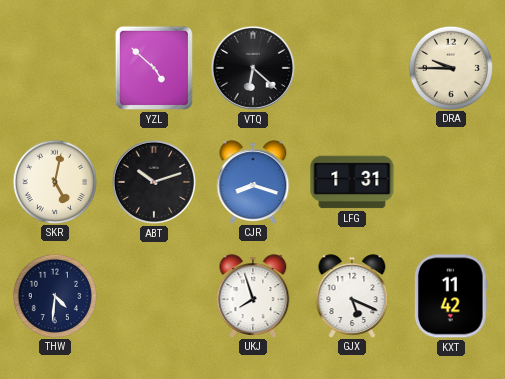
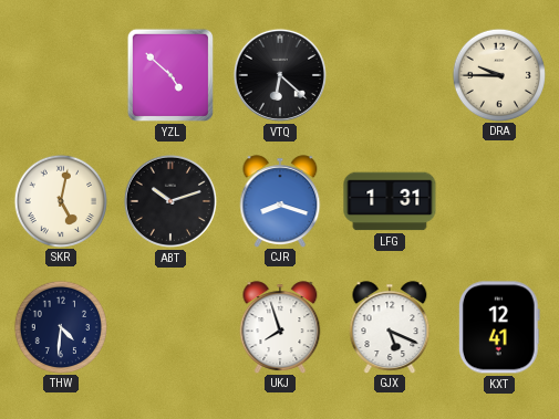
KXT: 11:42 -> 12:41
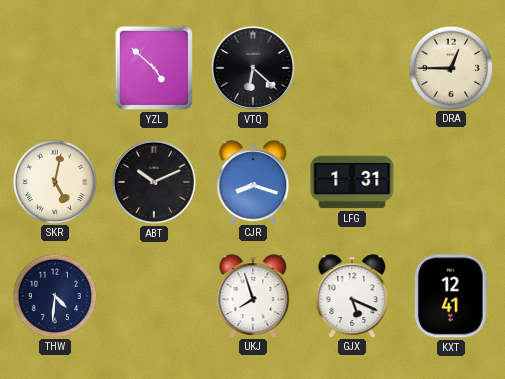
DRA: 9:45 -> 12:45
ABT: 10:12 -> 10:11
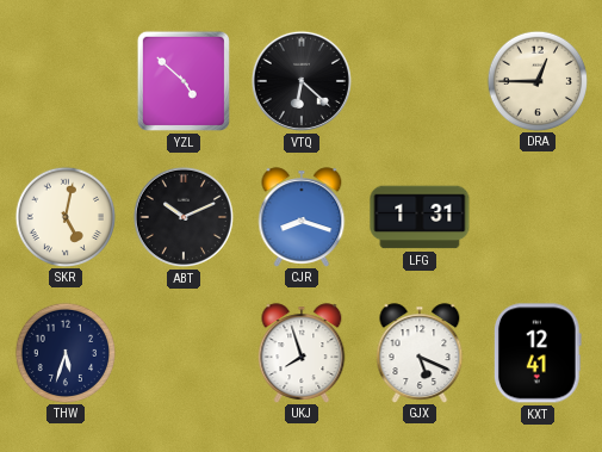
THW: 4:31 -> 5:33
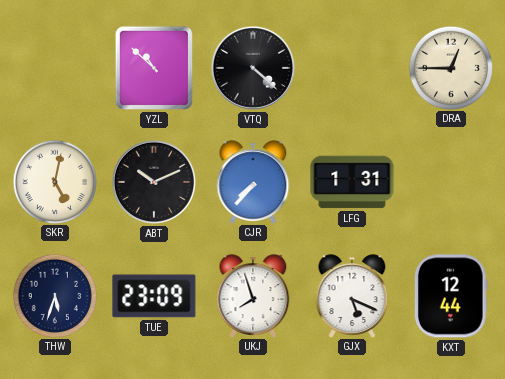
YZL: 4:52 -> 10:52
VTQ: 6:22 -> 4:22
CJR: 8:18 -> 7:37
TUE: none -> 23:09
KXT: 12:41 -> 12:44
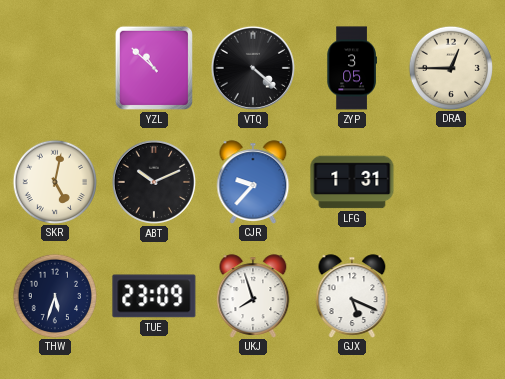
ZYP: none -> 3:05
CJR: 7:37 -> 9:37
KXT: 12:44 -> none
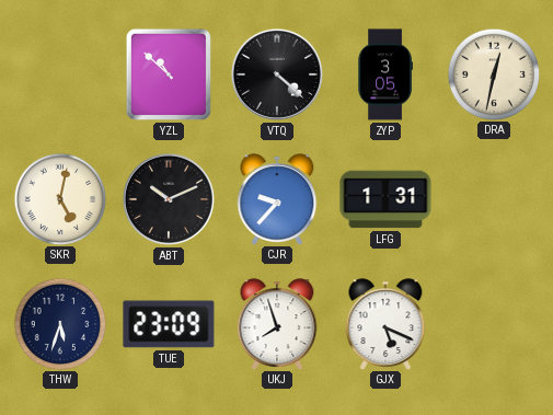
DRA: 12:45 -> 12:32
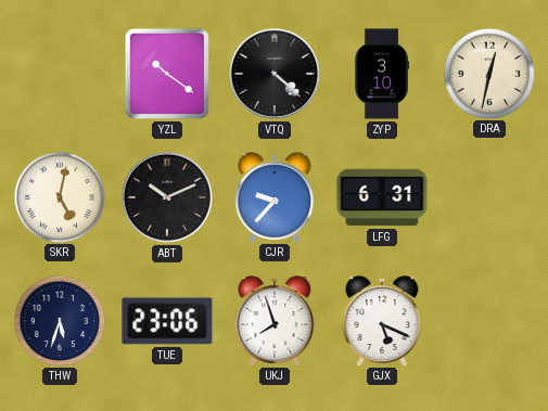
YZL: 10:52 -> 10:21
ZYP: 3:05 -> 3:10
LFG: 1:31 -> 6:31
TUE: 23:09 -> 23:06
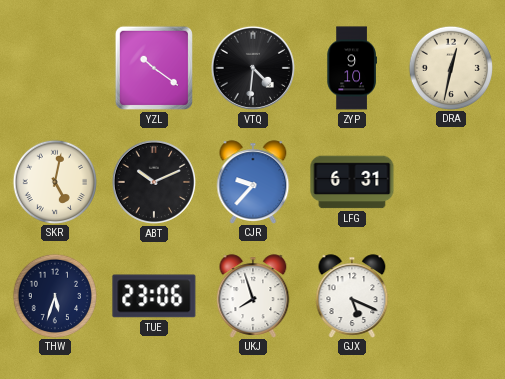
VTQ: 4:22 -> 4:31
ZYP: 3:10 -> 9:10
